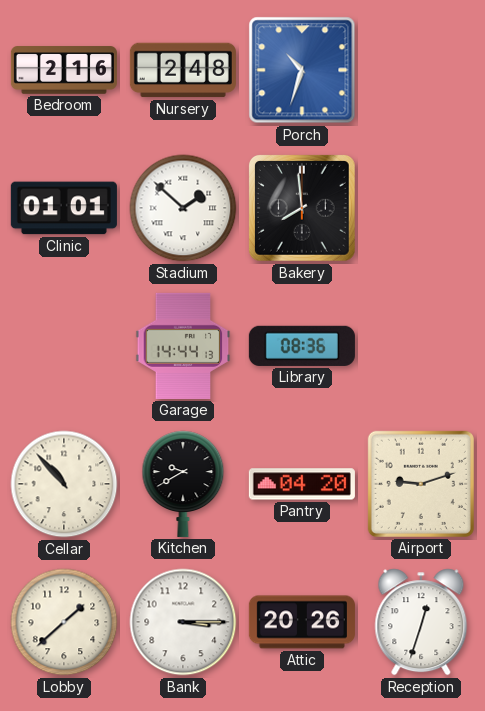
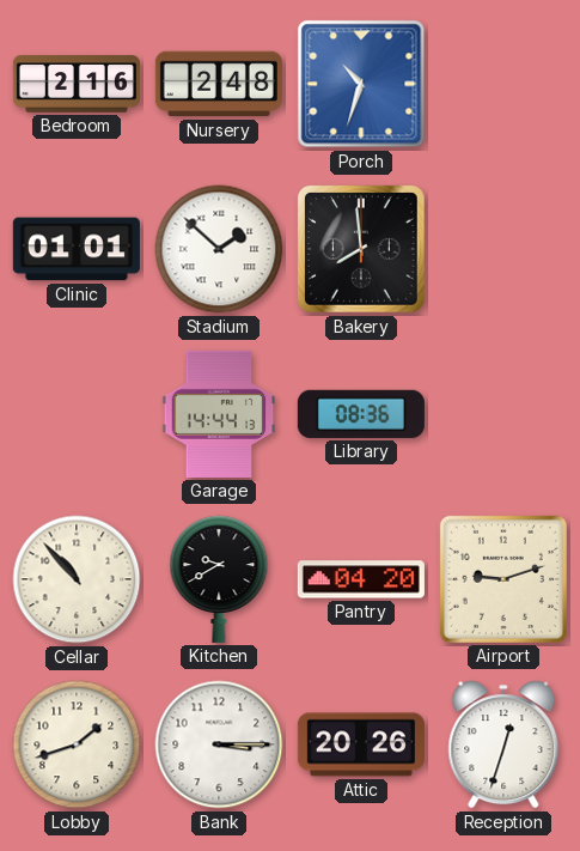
Lobby: 1:38 -> 1:42
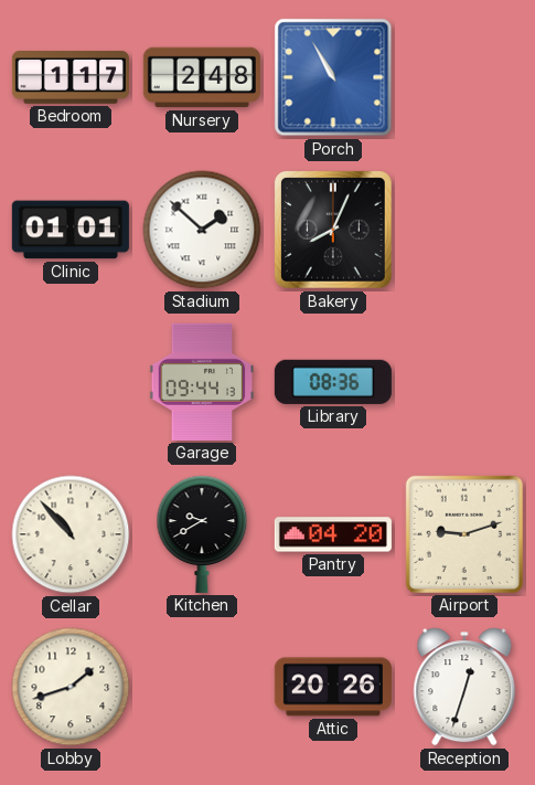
Bedroom: 2:16 -> 1:17
Porch: 10:33 -> 10:55
Bakery: 7:59 -> 8:04
Garage: 14:44 -> 09:44
Bank: 3:15 -> none
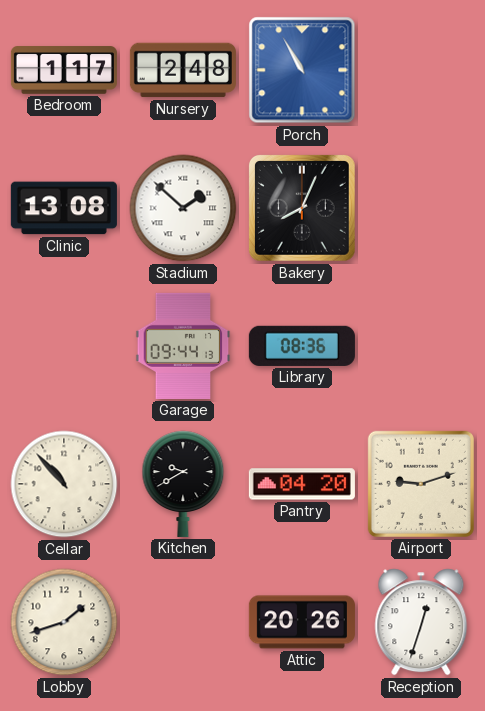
Clinic: 01:01 -> 13:08
